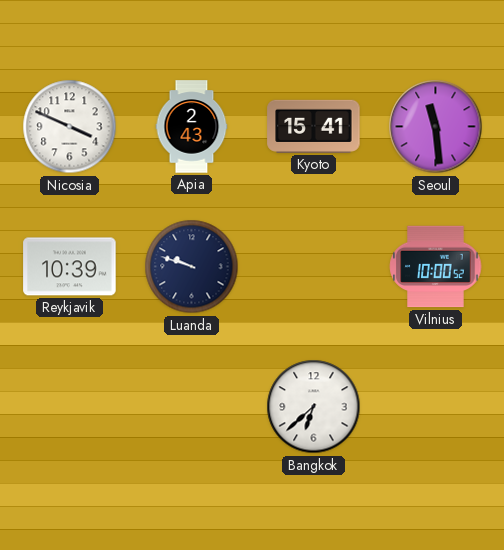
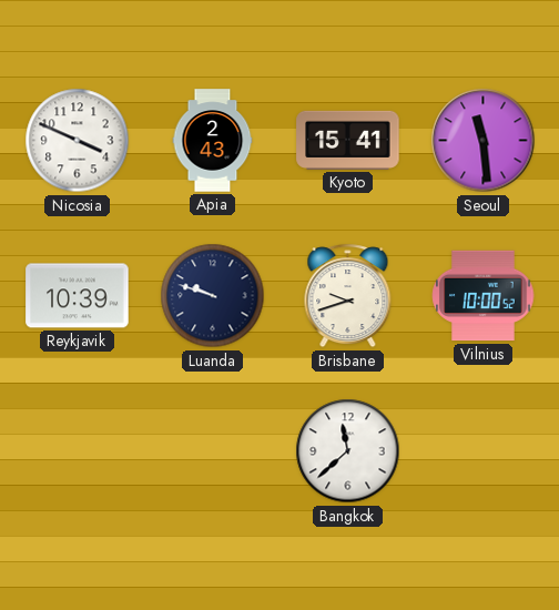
Brisbane: none -> 9:42
Bangkok: 6:38 -> 11:38
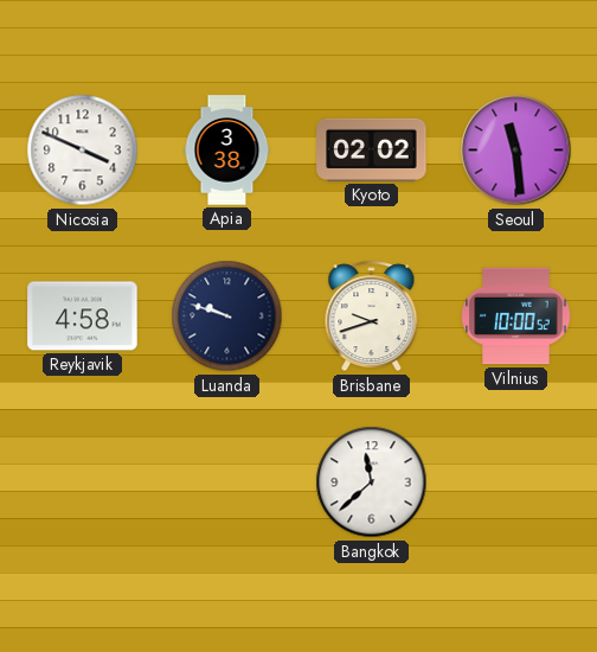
Apia: 2:43 -> 3:38
Kyoto: 15:41 -> 02:02
Reykjavik: 10:39 -> 4:58
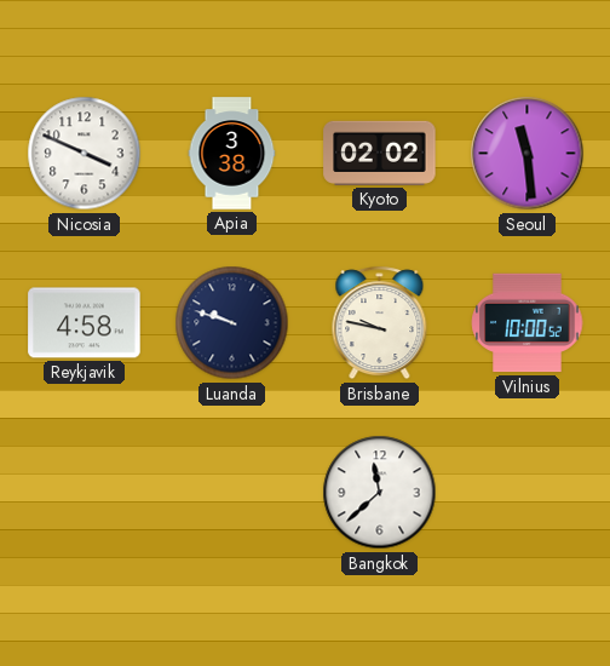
Brisbane: 9:42 -> 9:47
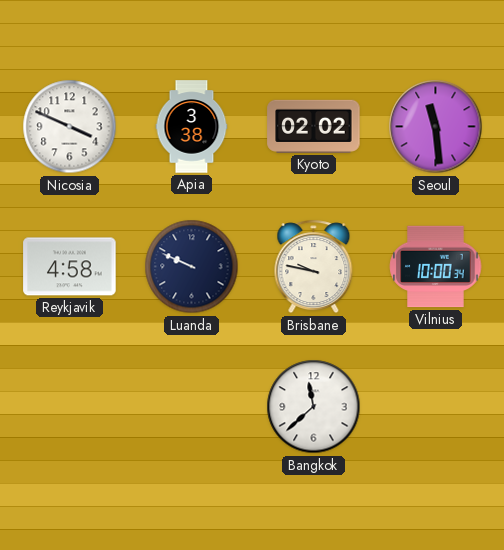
Luanda: 9:48 -> 9:49
Vilnius: 10:00:52 -> 10:00:34
